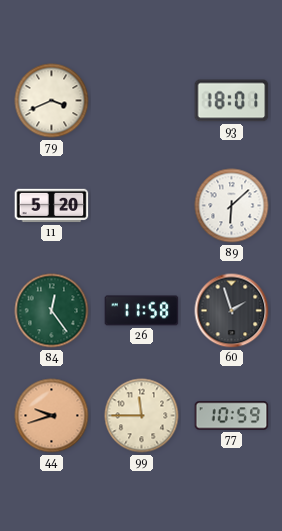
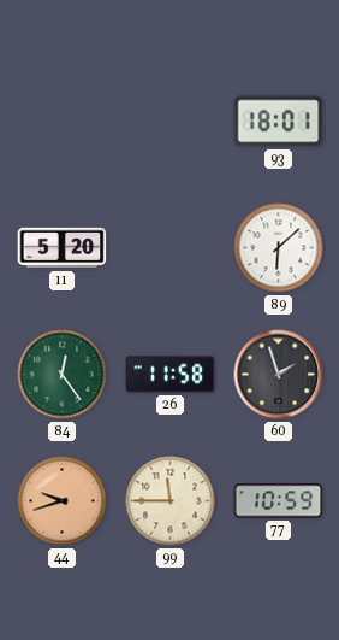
79: 3:41 -> none
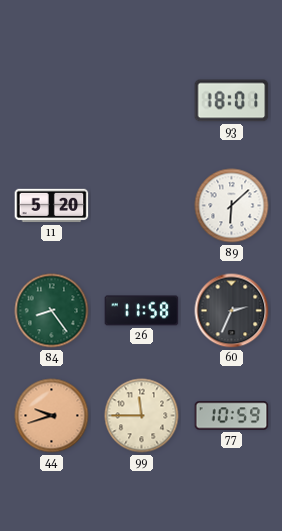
84: 12:24 -> 8:24
60: 1:57 -> 2:34
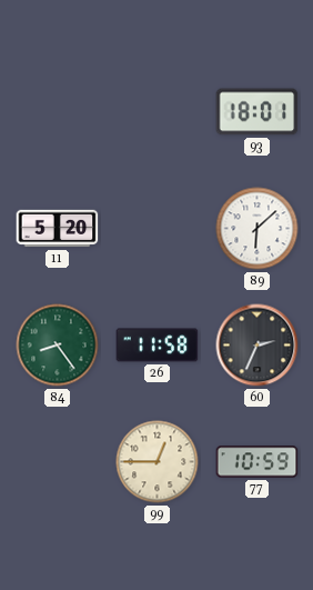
44: 9:42 -> none
99: 11:45 -> 12:45
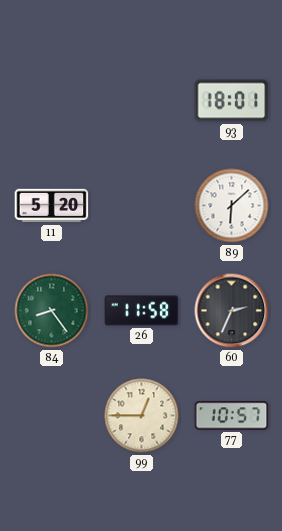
77: 10:59 -> 10:57
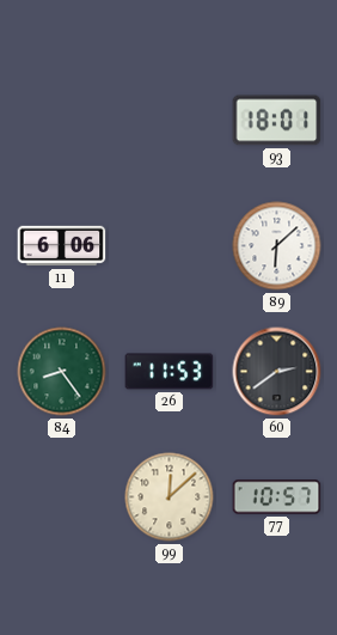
11: 5:20 -> 6:06
26: 11:58 -> 11:53
60: 2:34 -> 2:39
99: 12:45 -> 12:08
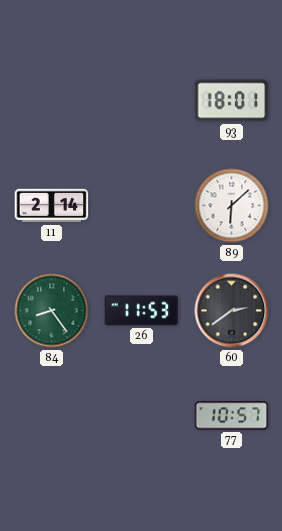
11: 6:06 -> 2:14
99: 12:08 -> none
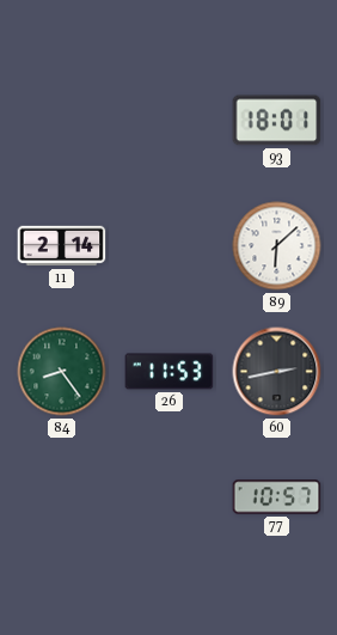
60: 2:39 -> 2:43
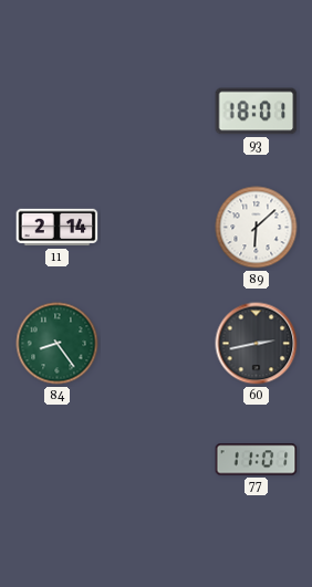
26: 11:53 -> none
77: 10:57 -> 11:01
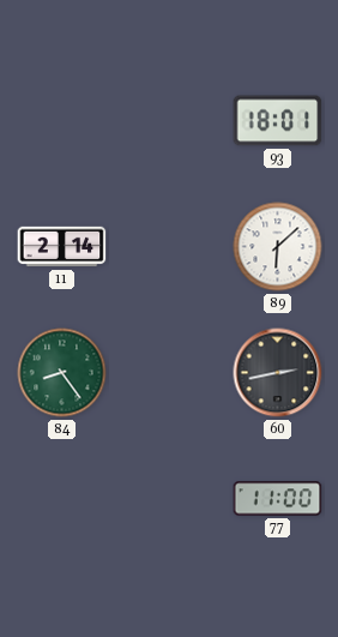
77: 11:01 -> 11:00
